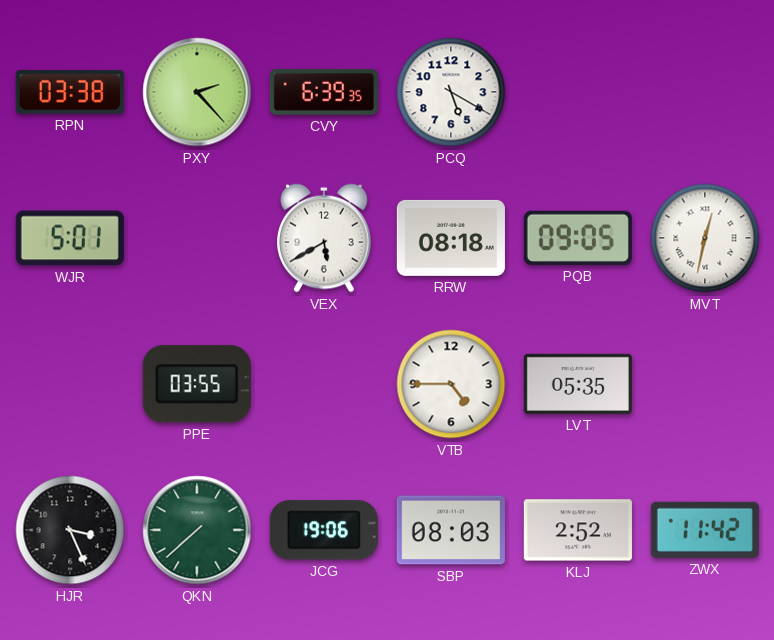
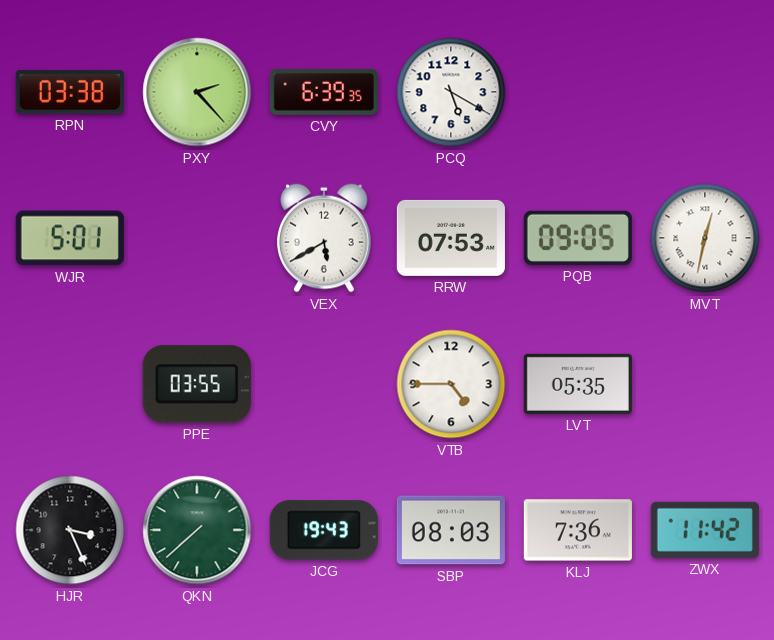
RRW: 08:18 -> 07:53
JCG: 19:06 -> 19:43
KLJ: 2:52 -> 7:36
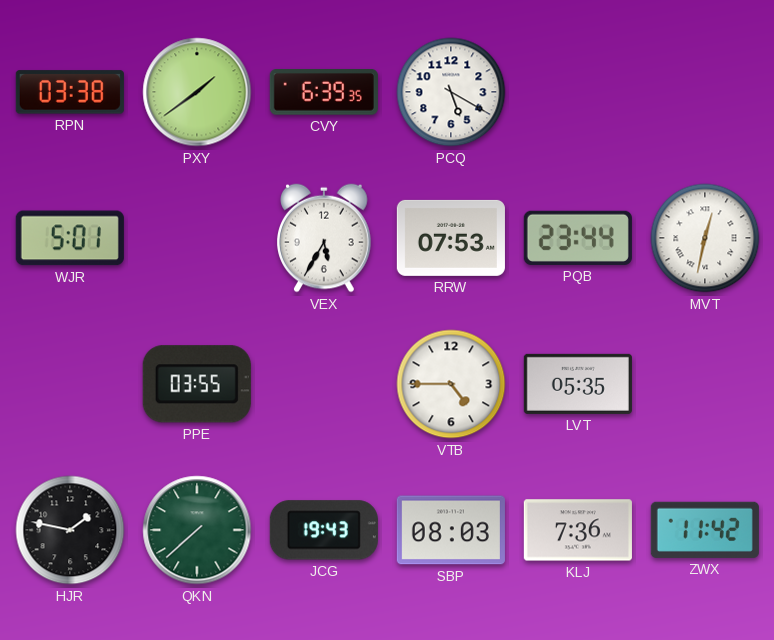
PXY: 2:23 -> 1:39
VEX: 5:40 -> 5:35
PQB: 09:05 -> 23:44
HJR: 3:26 -> 1:47
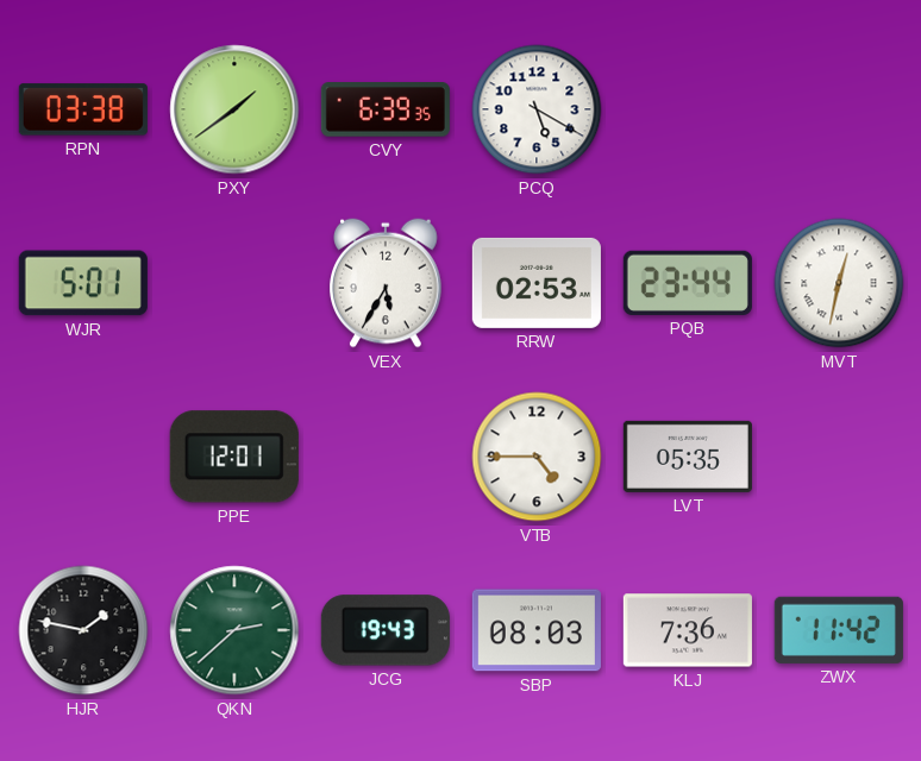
RRW: 07:53 -> 02:53
PPE: 03:55 -> 12:01
QKN: 7:38 -> 2:38
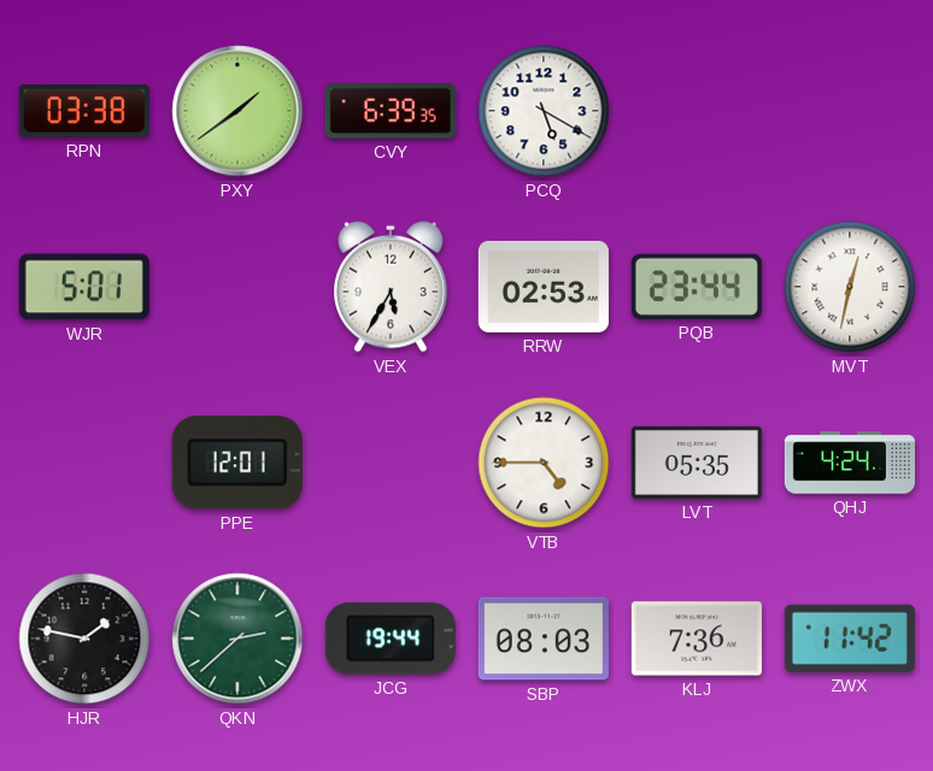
QHJ: none -> 4:24
JCG: 19:43 -> 19:44
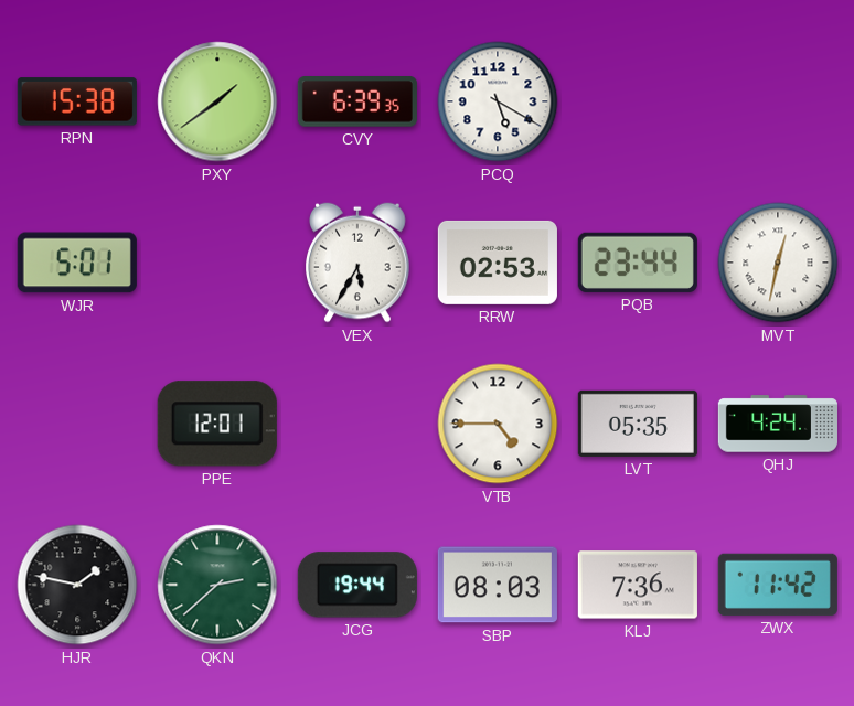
RPN: 03:38 -> 15:38
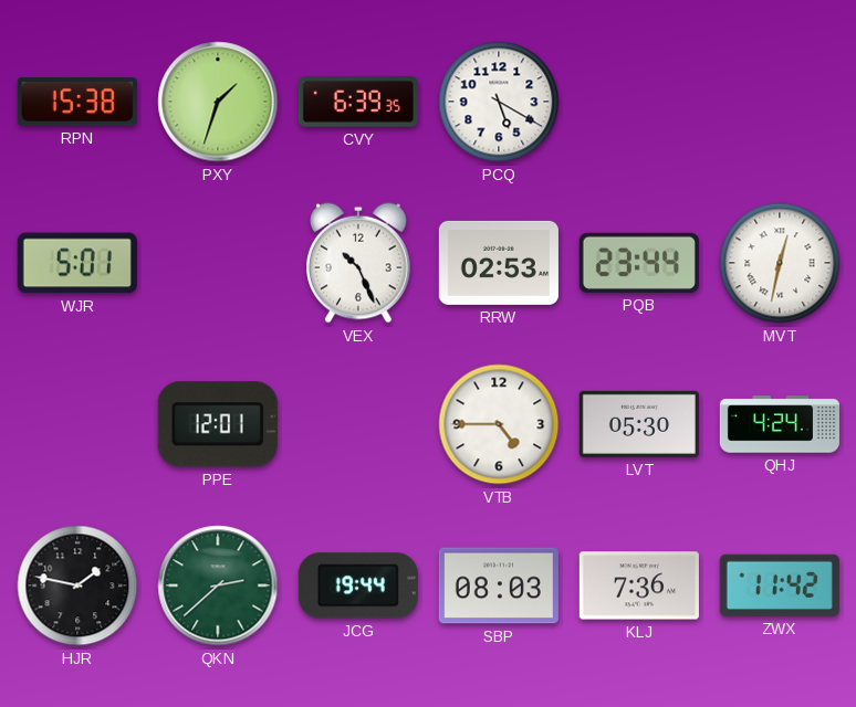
PXY: 1:39 -> 1:33
VEX: 5:35 -> 10:26
LVT: 05:35 -> 05:30
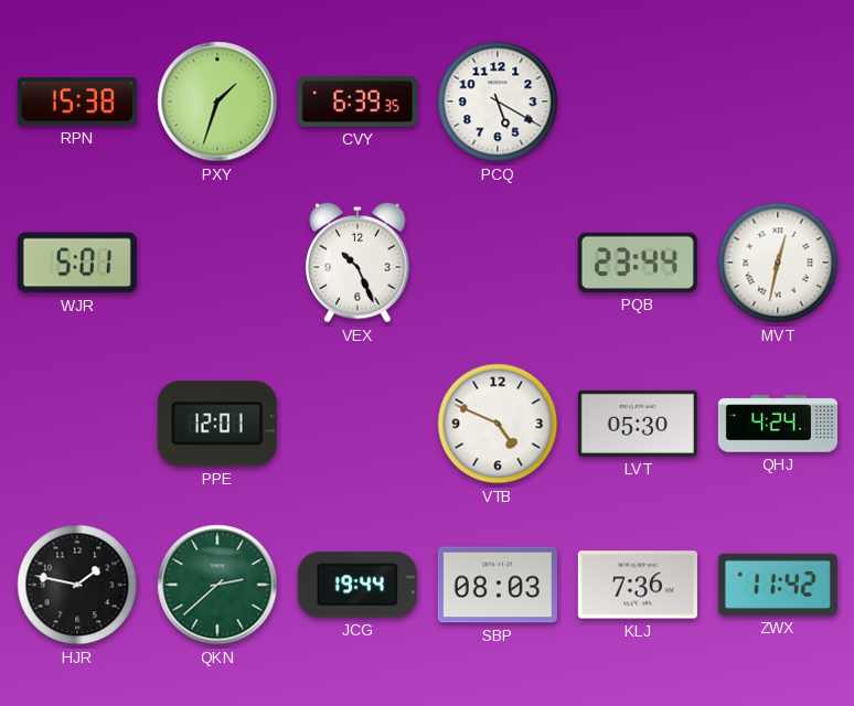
RRW: 02:53 -> none
VTB: 4:45 -> 4:49
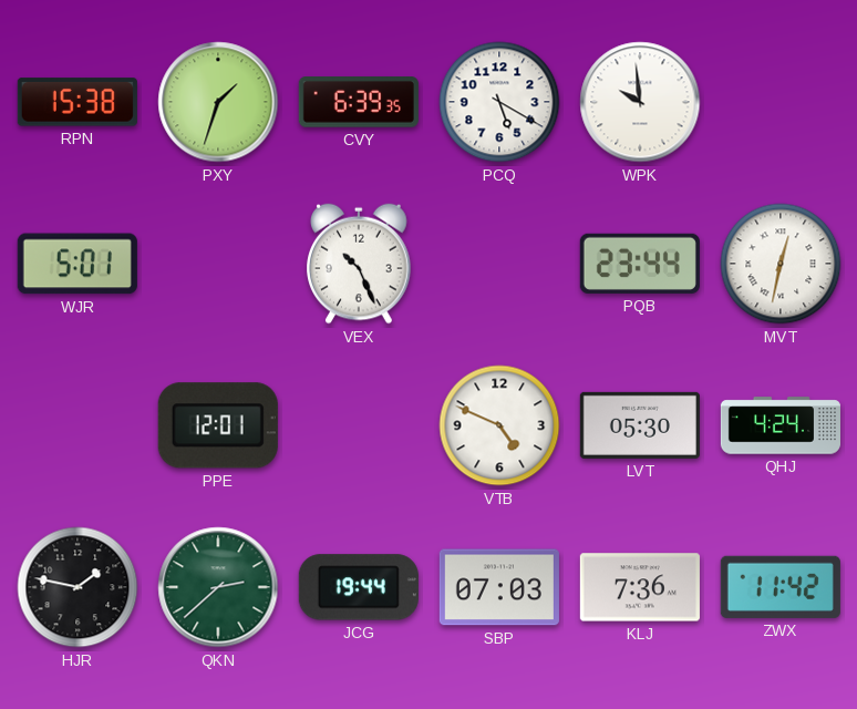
WPK: none -> 9:59
SBP: 08:03 -> 07:03
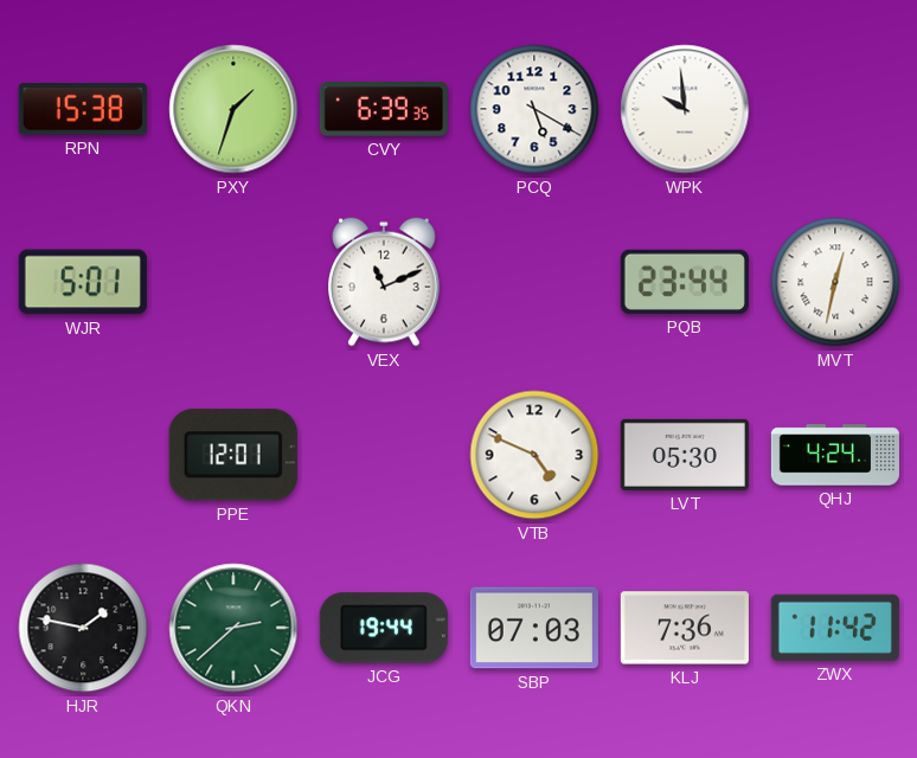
VEX: 10:26 -> 11:11
